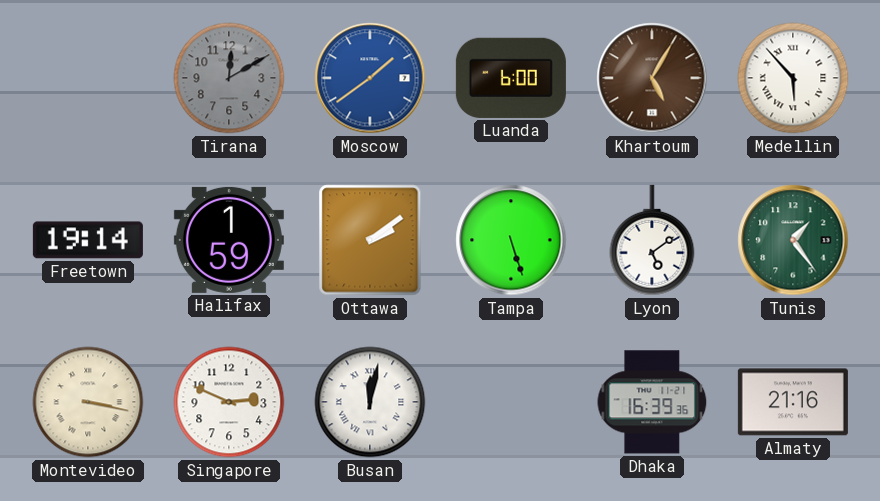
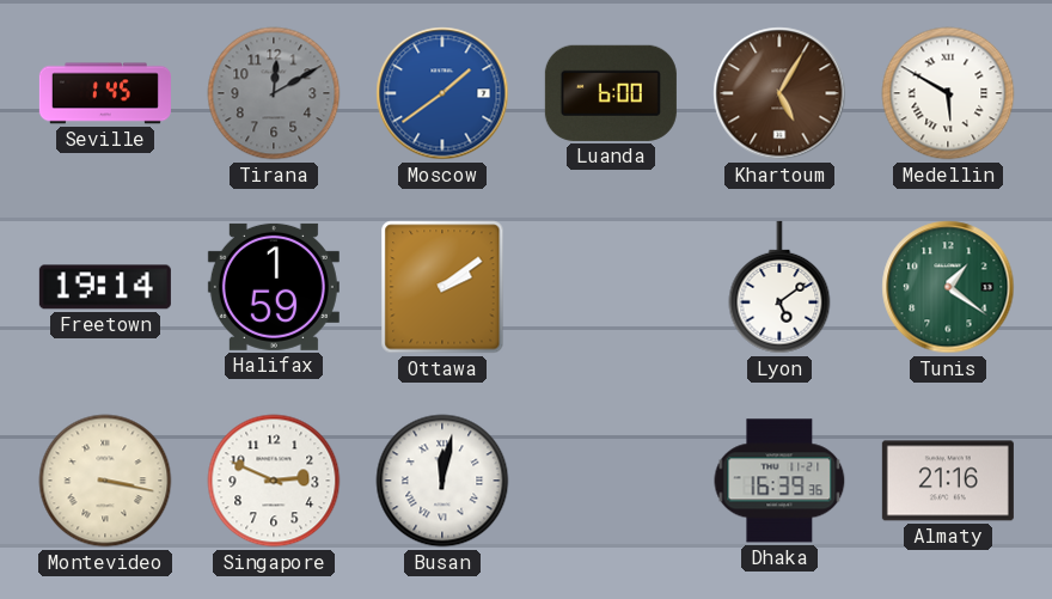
Seville: none -> 1:45
Medellin: 5:53 -> 5:50
Tampa: 5:27 -> none
Tunis: 1:24 -> 1:21
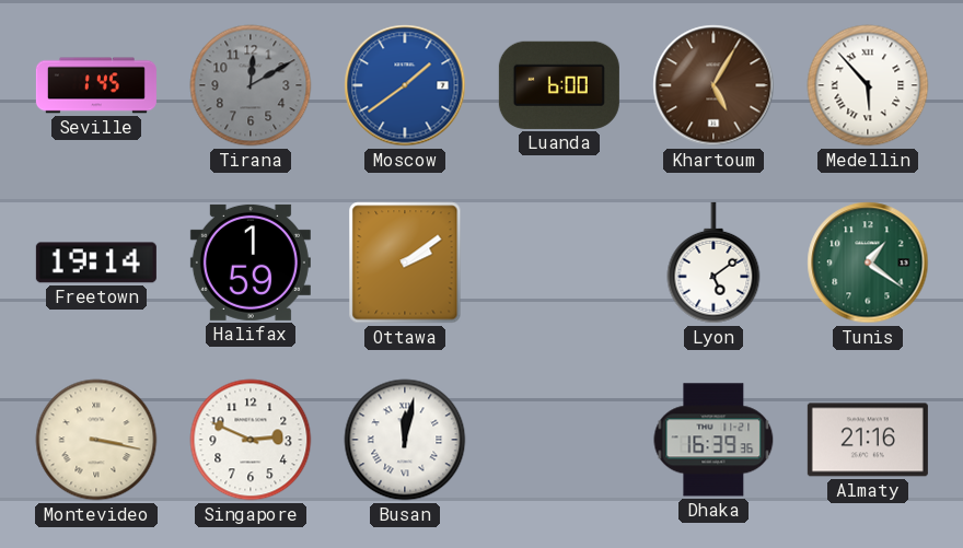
Medellin: 5:50 -> 5:53
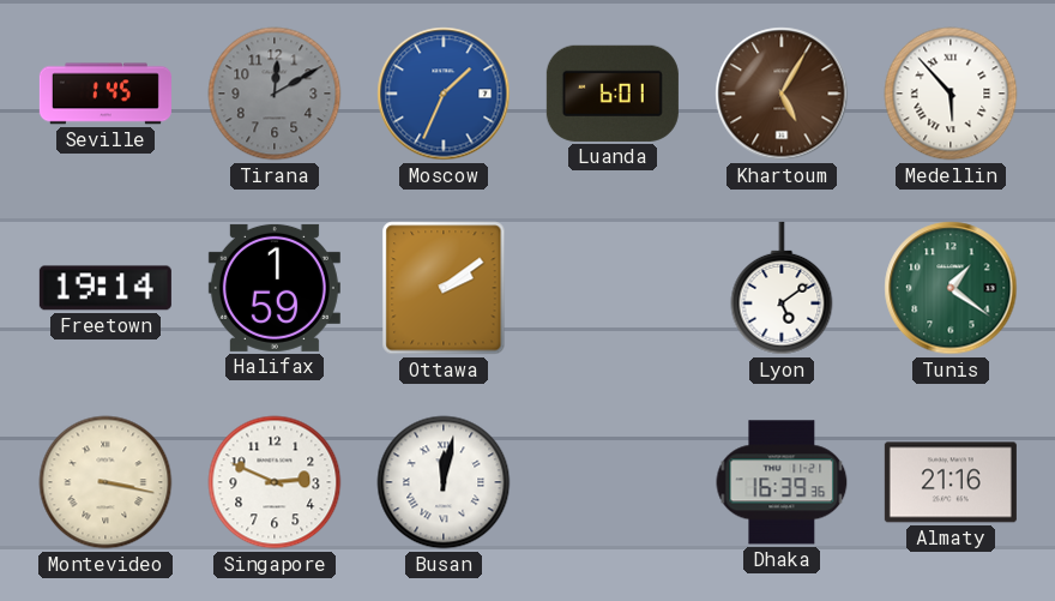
Moscow: 1:39 -> 1:34
Luanda: 6:00 -> 6:01
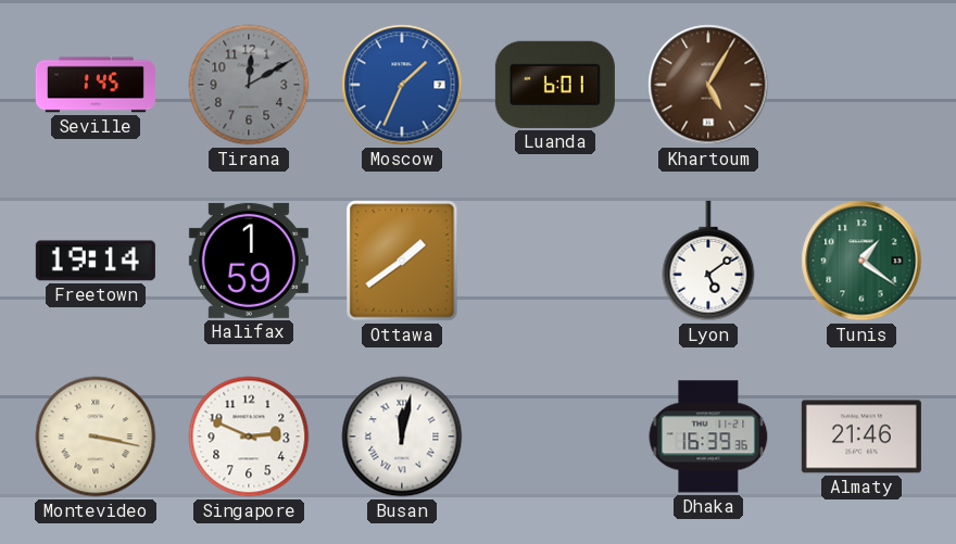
Medellin: 5:53 -> none
Ottawa: 2:09 -> 1:39
Almaty: 21:16 -> 21:46
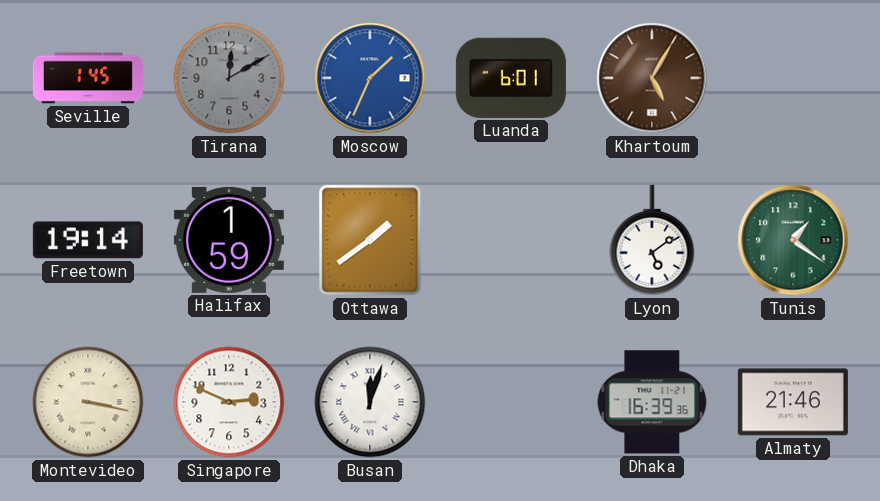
Busan: 12:02 -> 12:03
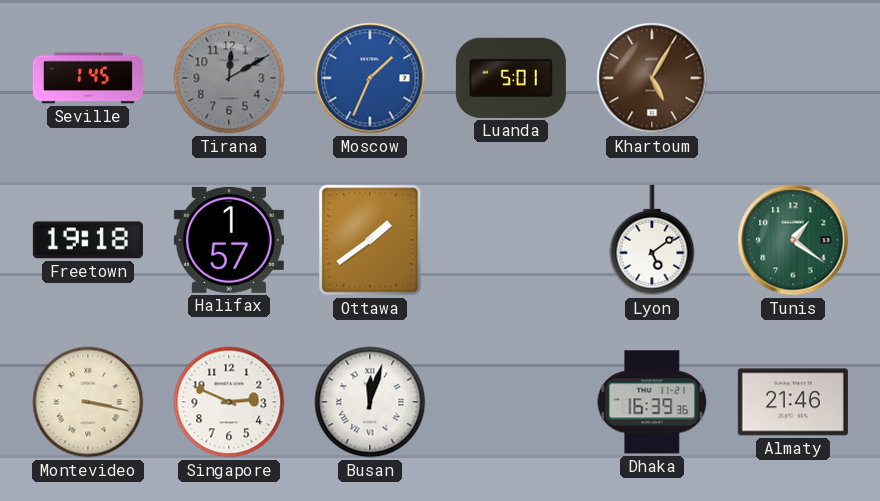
Luanda: 6:01 -> 5:01
Freetown: 19:14 -> 19:18
Halifax: 1:59 -> 1:57
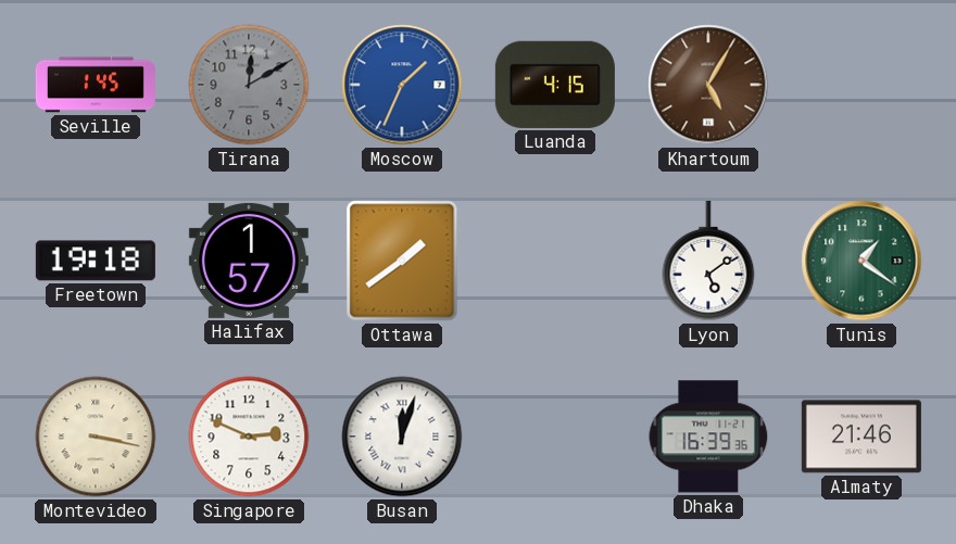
Luanda: 5:01 -> 4:15
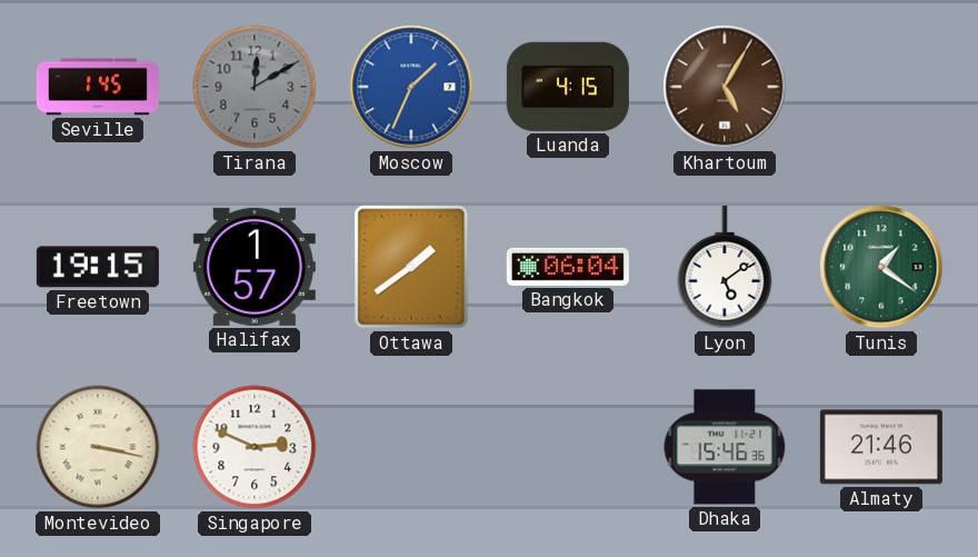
Freetown: 19:18 -> 19:15
Bangkok: none -> 06:04
Busan: 12:03 -> none
Dhaka: 16:39 -> 15:46
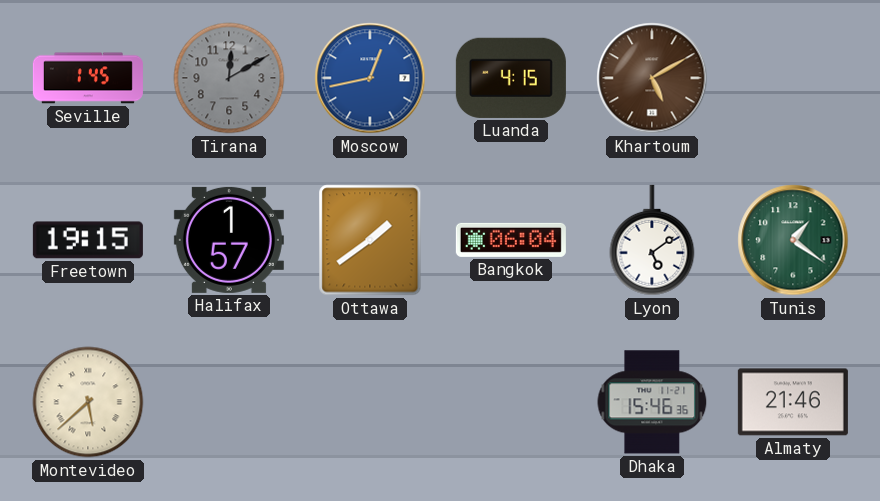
Moscow: 1:34 -> 12:43
Khartoum: 5:05 -> 5:10
Montevideo: 3:17 -> 5:38
Singapore: 2:49 -> none
